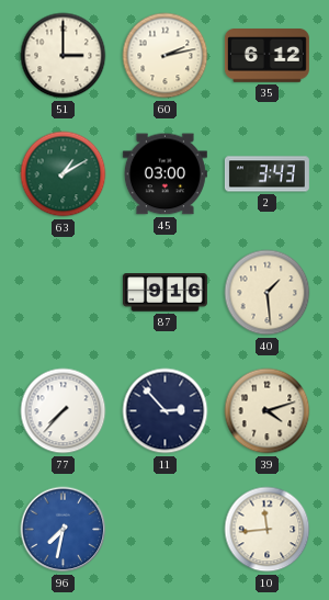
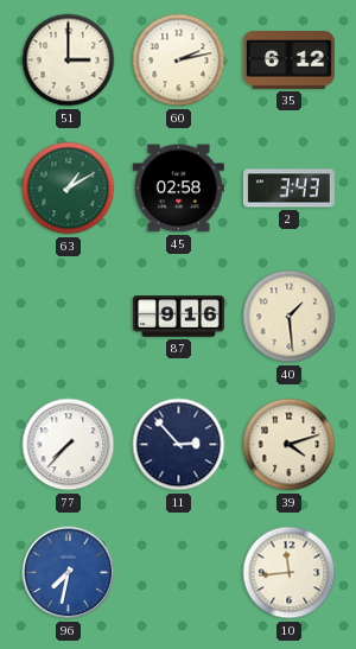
45: 03:00 -> 02:58
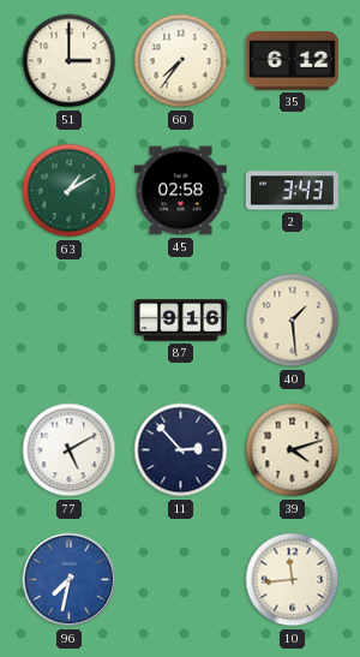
60: 2:13 -> 7:36
77: 7:37 -> 5:10
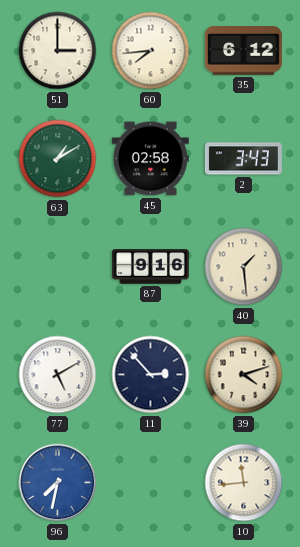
60: 7:36 -> 7:44
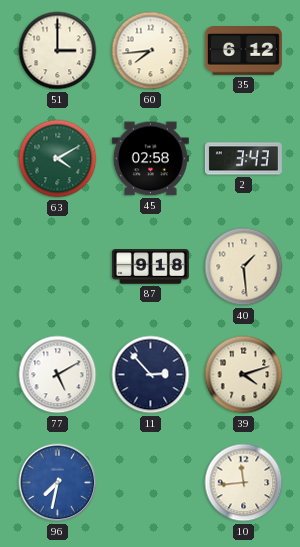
63: 1:10 -> 4:10
87: 9:16 -> 9:18
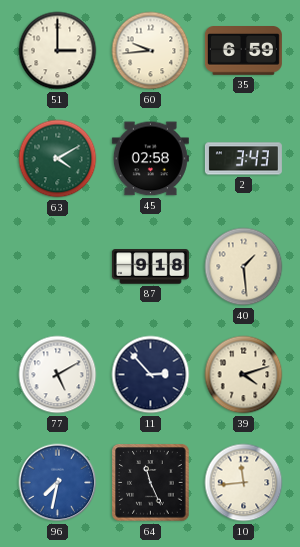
60: 7:44 -> 9:44
35: 6:12 -> 6:59
64: none -> 11:26
